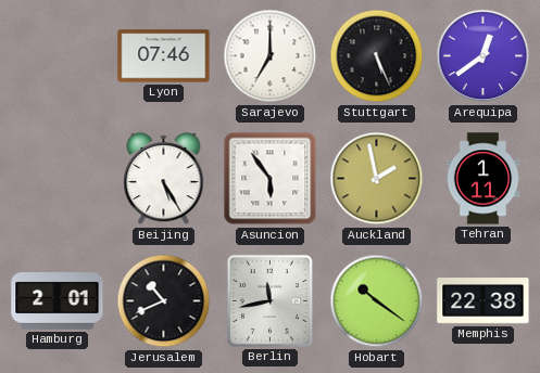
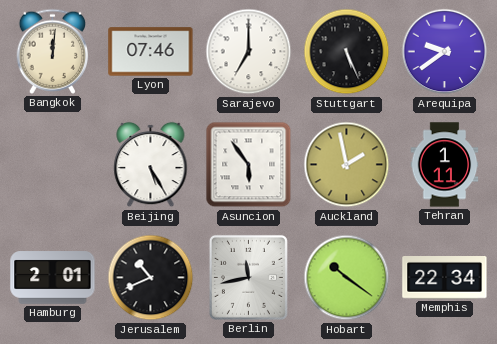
Bangkok: none -> 12:01
Arequipa: 12:39 -> 9:39
Memphis: 22:38 -> 22:34
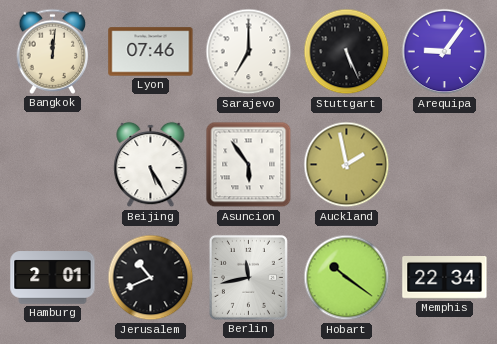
Arequipa: 9:39 -> 9:06
Tehran: 1:11 -> none
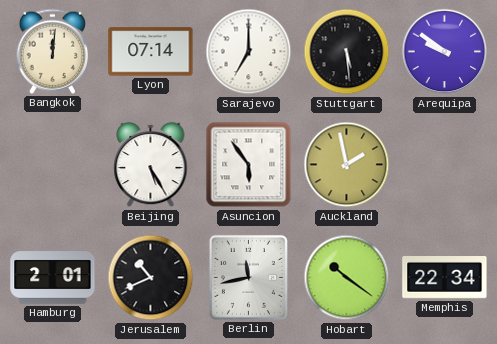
Lyon: 07:46 -> 07:14
Stuttgart: 5:26 -> 5:29
Arequipa: 9:06 -> 9:51
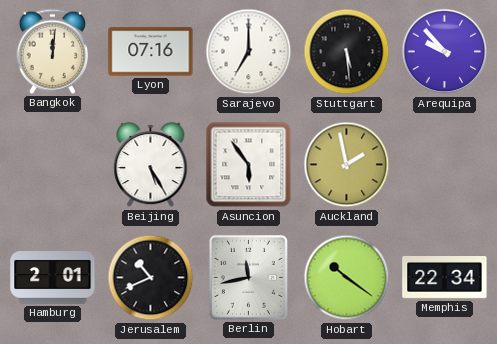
Lyon: 07:14 -> 07:16
Arequipa: 9:51 -> 9:53
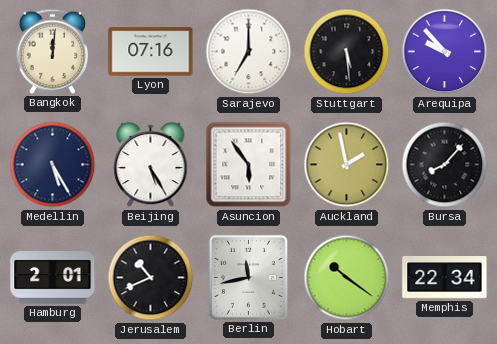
Medellin: none -> 5:25
Bursa: none -> 8:07
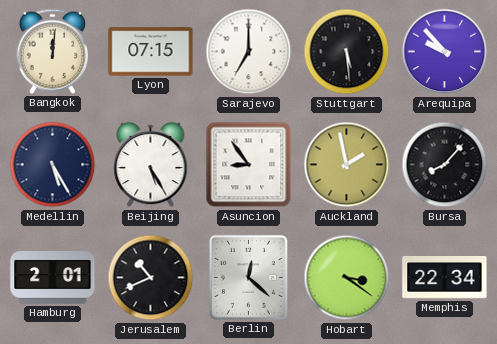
Lyon: 07:16 -> 07:15
Asuncion: 5:54 -> 8:54
Berlin: 11:43 -> 12:22
Hobart: 10:21 -> 3:21
